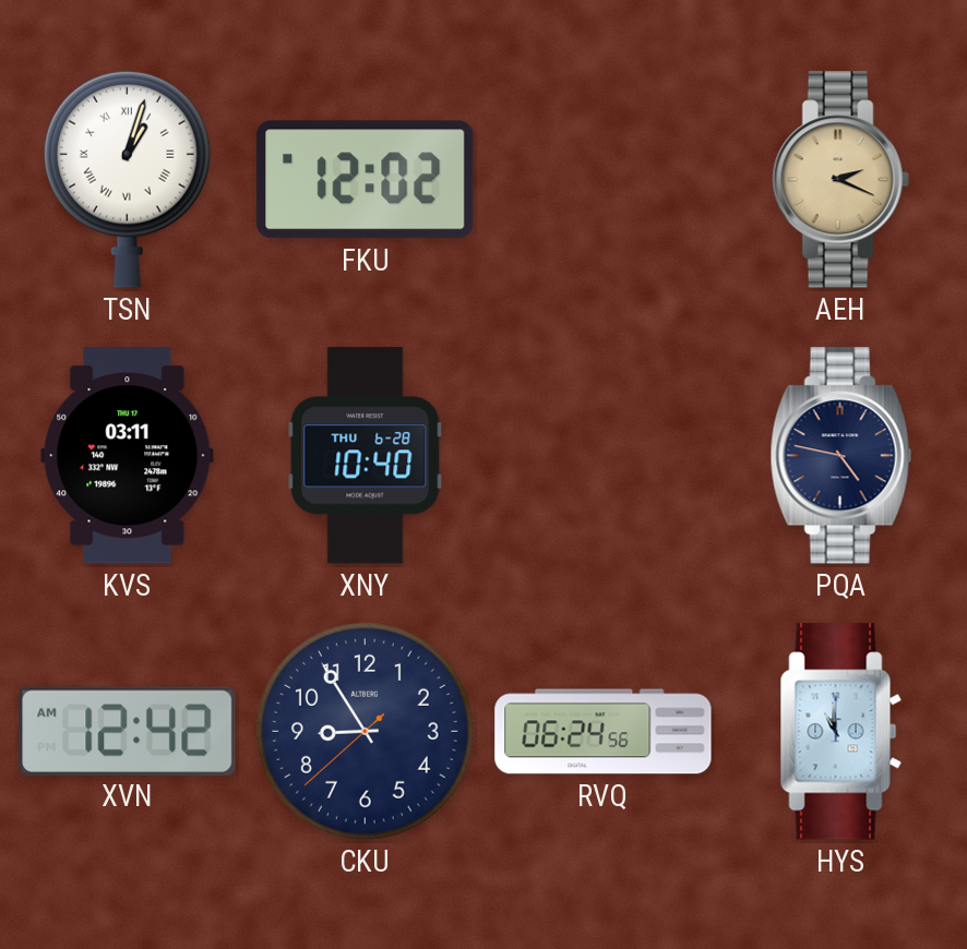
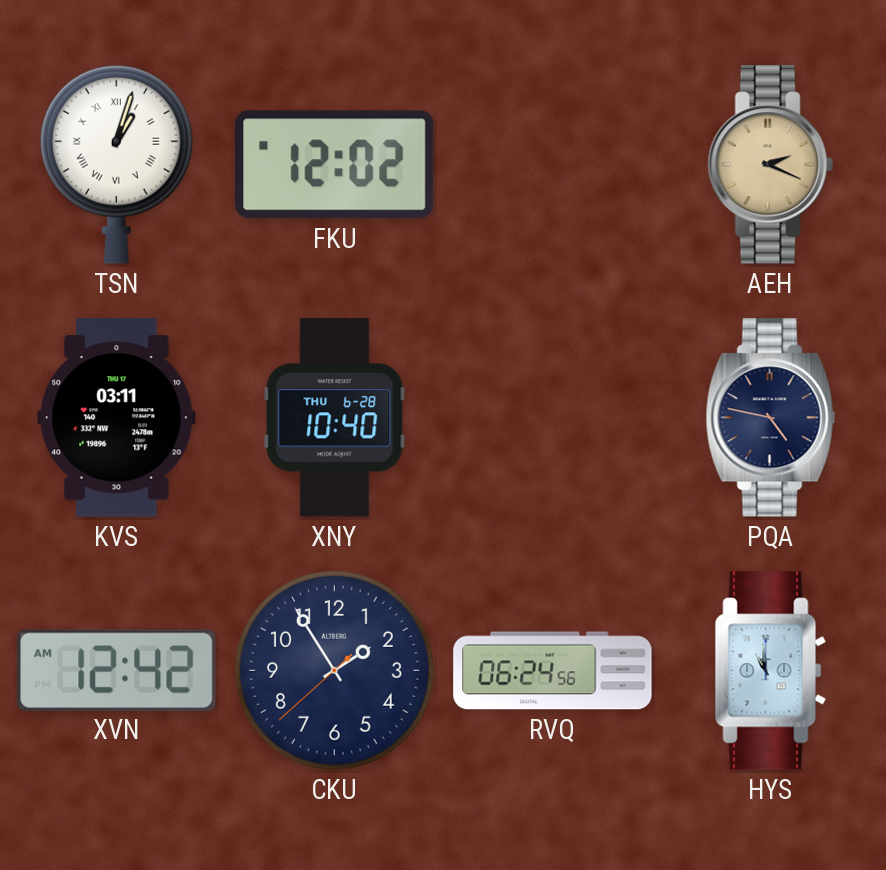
CKU: 8:54 -> 1:54
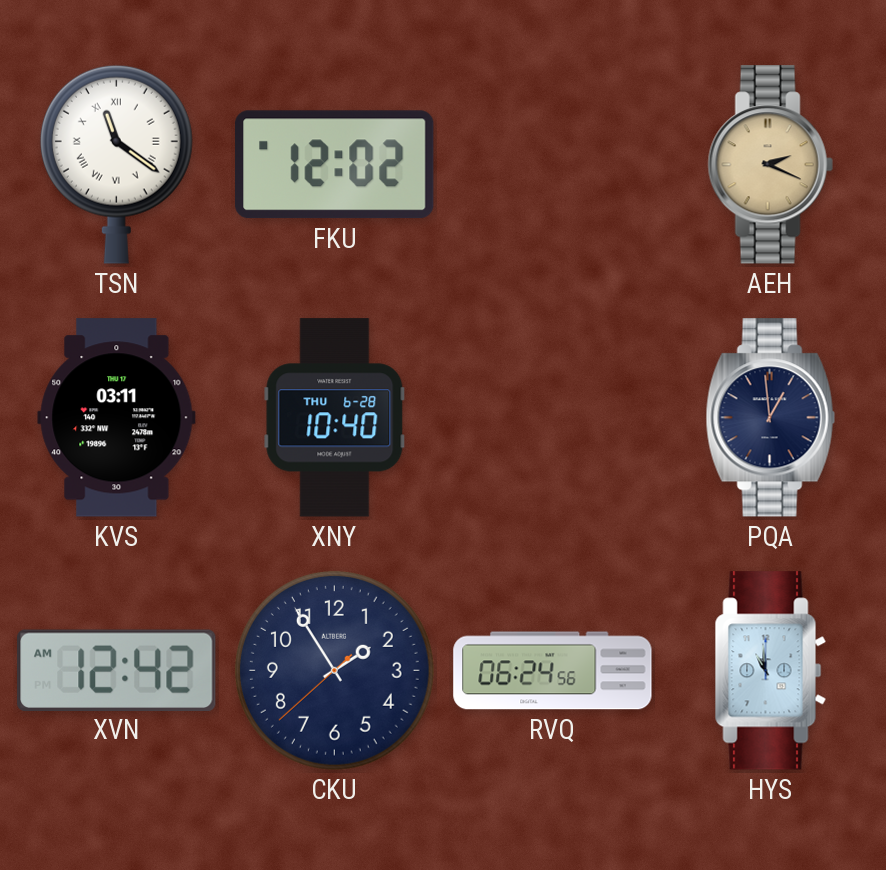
TSN: 1:03 -> 11:21
PQA: 4:47 -> 12:59
